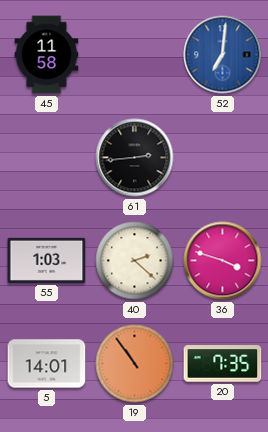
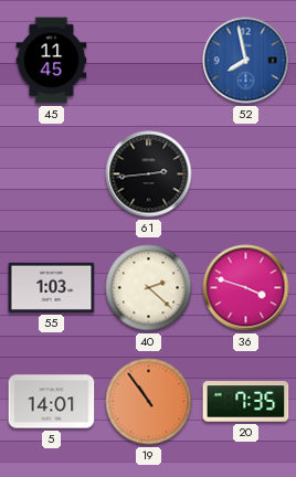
45: 11:58 -> 11:45
52: 7:01 -> 7:58
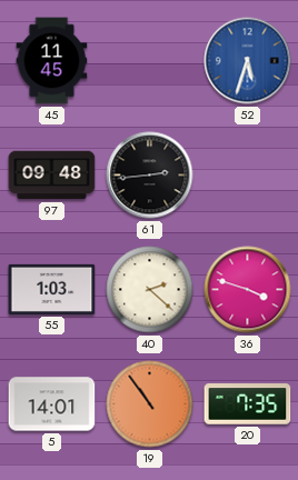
52: 7:58 -> 5:33
97: none -> 09:48
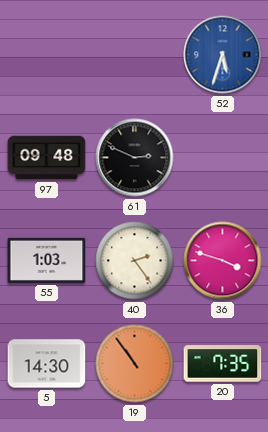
45: 11:45 -> none
61: 2:44 -> 2:49
40: 2:22 -> 2:24
5: 14:01 -> 14:30
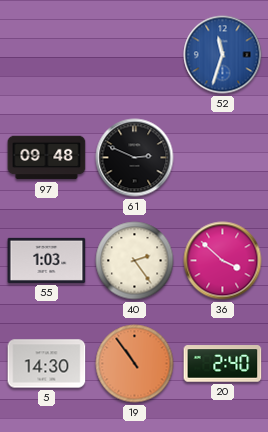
52: 5:33 -> 11:33
36: 3:48 -> 3:52
20: 7:35 -> 2:40
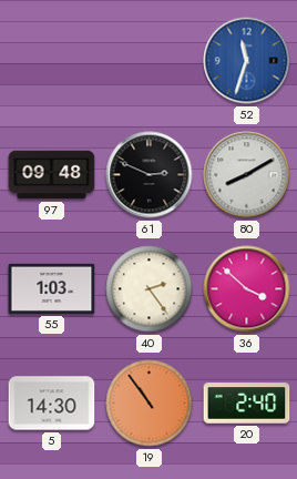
80: none -> 8:10
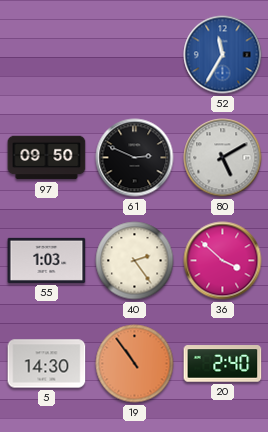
52: 11:33 -> 11:35
97: 09:48 -> 09:50
80: 8:10 -> 5:10
